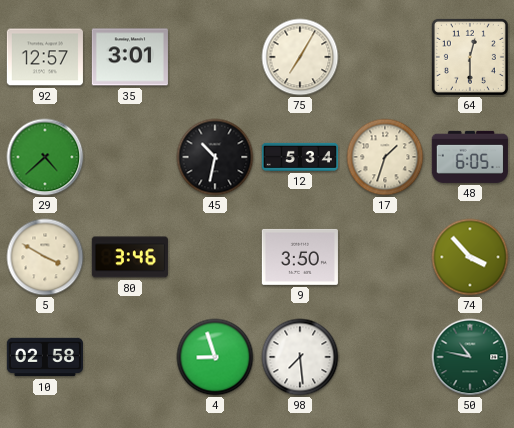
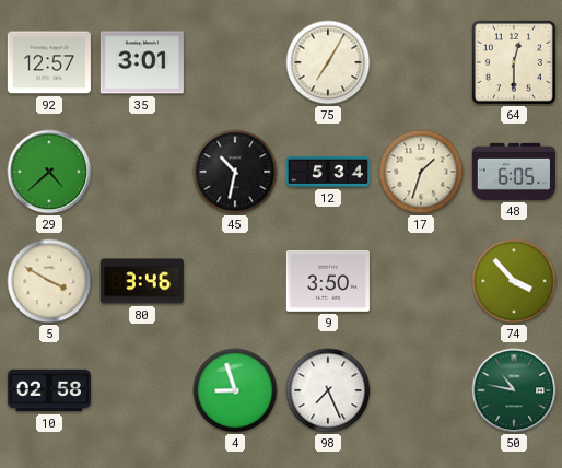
98: 7:29 -> 7:26
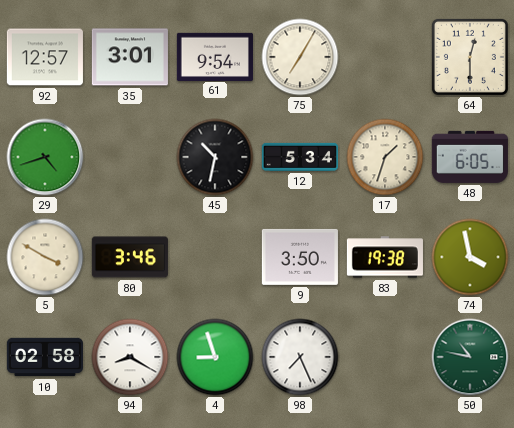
61: none -> 9:54
29: 4:38 -> 4:42
83: none -> 19:38
74: 3:53 -> 3:58
94: none -> 8:20
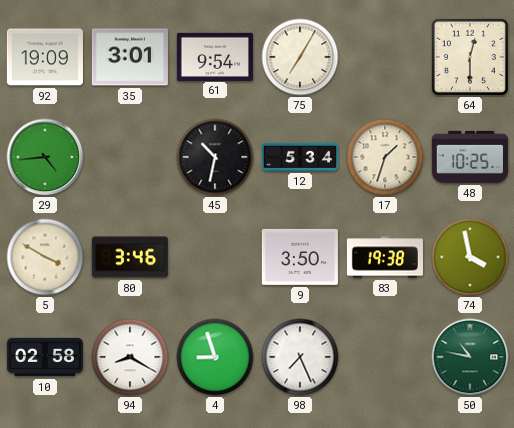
92: 12:57 -> 19:09
29: 4:42 -> 4:44
48: 6:05 -> 10:25
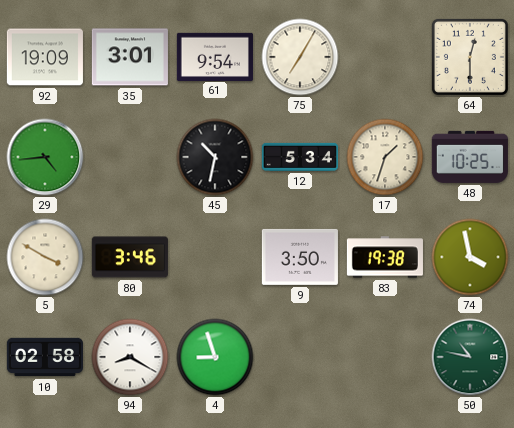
98: 7:26 -> none
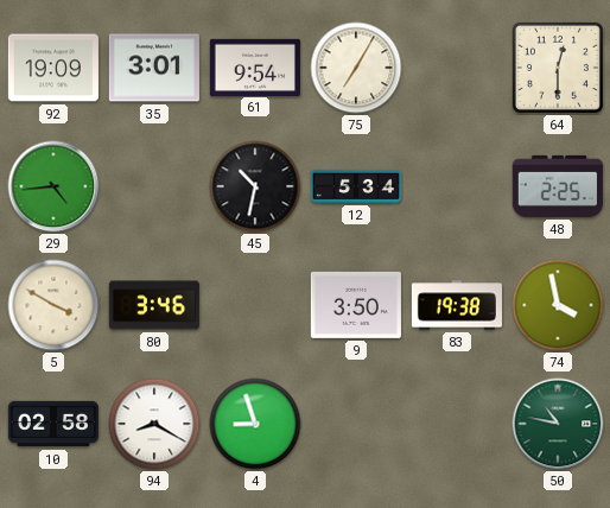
17: 1:33 -> none
48: 10:25 -> 2:25
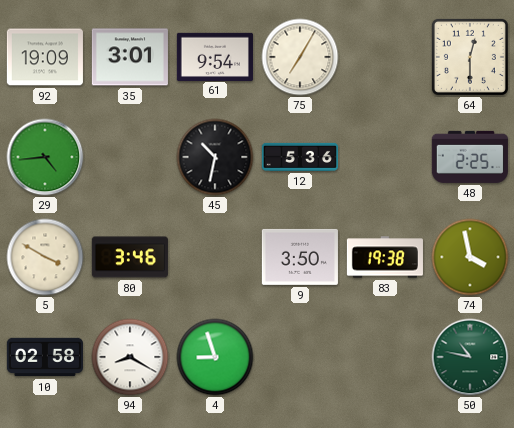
12: 5:34 -> 5:36
